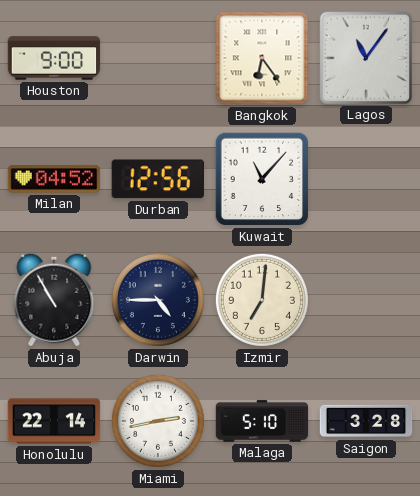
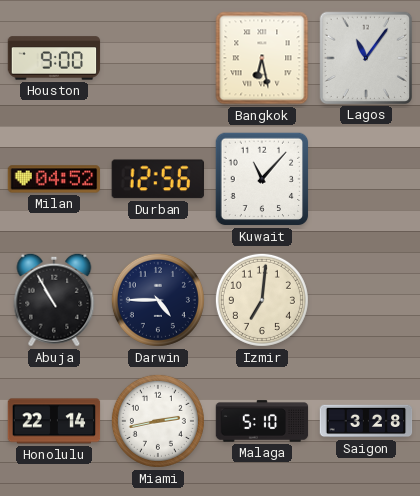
Bangkok: 6:24 -> 6:28
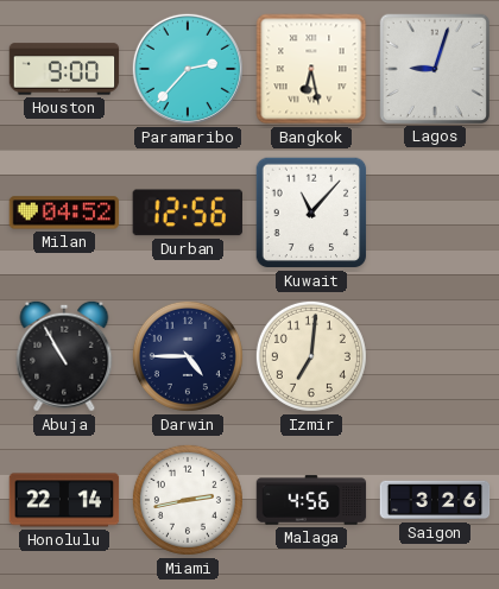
Paramaribo: none -> 2:37
Lagos: 11:06 -> 9:03
Malaga: 5:10 -> 4:56
Saigon: 3:28 -> 3:26
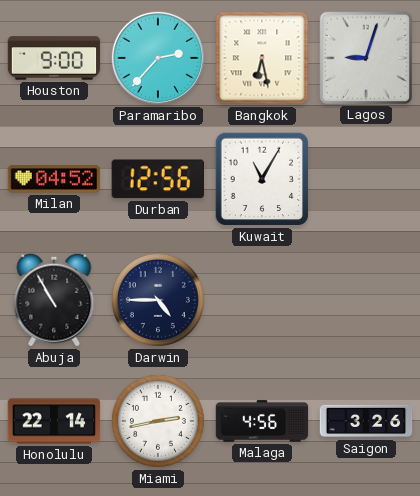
Kuwait: 11:07 -> 11:05
Izmir: 7:01 -> none
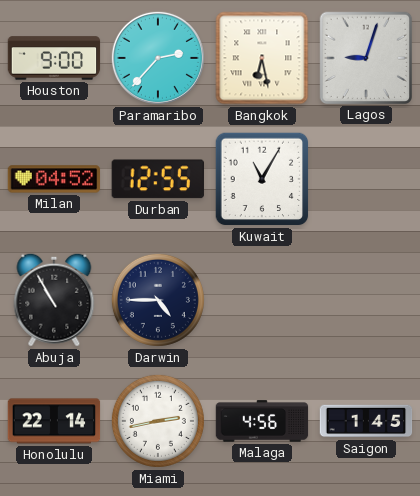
Durban: 12:56 -> 12:55
Saigon: 3:26 -> 1:45
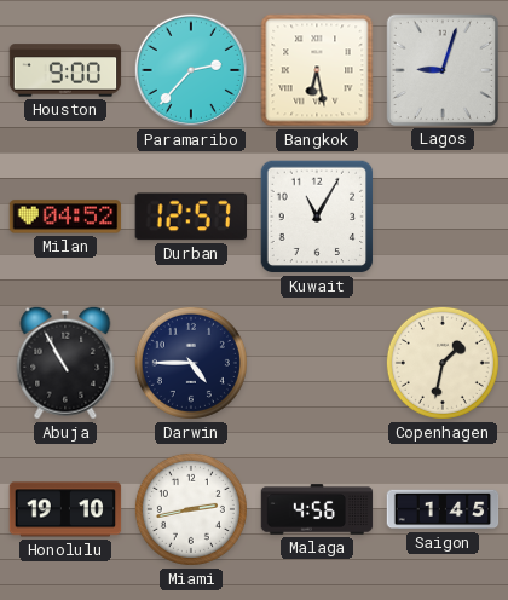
Durban: 12:55 -> 12:57
Copenhagen: none -> 1:32
Honolulu: 22:14 -> 19:10
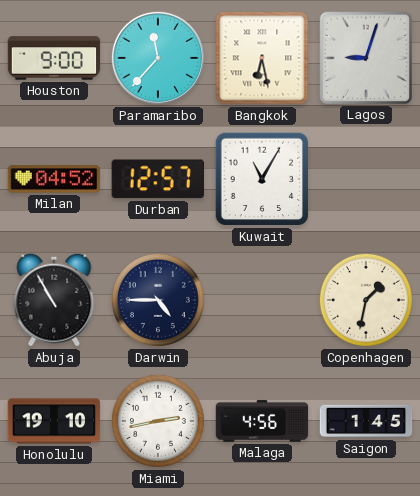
Paramaribo: 2:37 -> 11:37
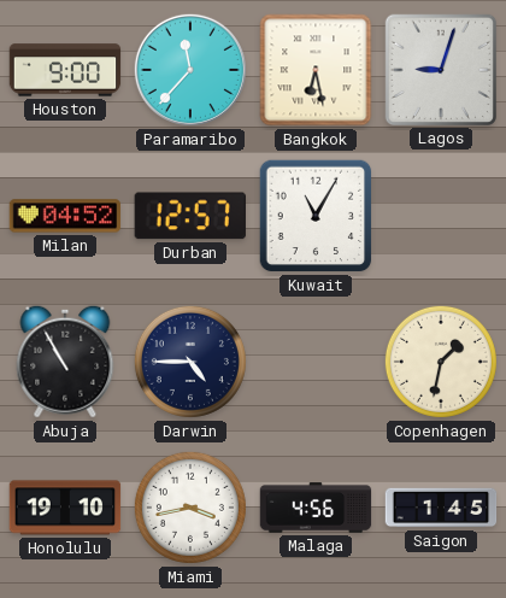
Miami: 2:43 -> 3:43
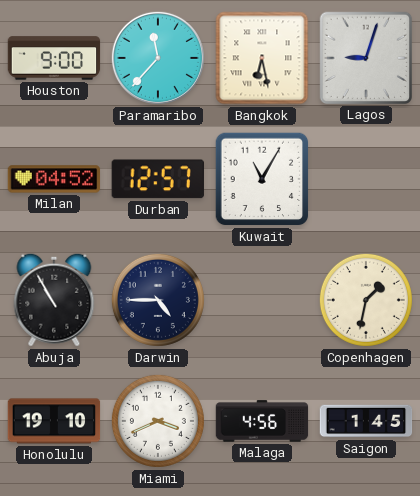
Miami: 3:43 -> 3:41
